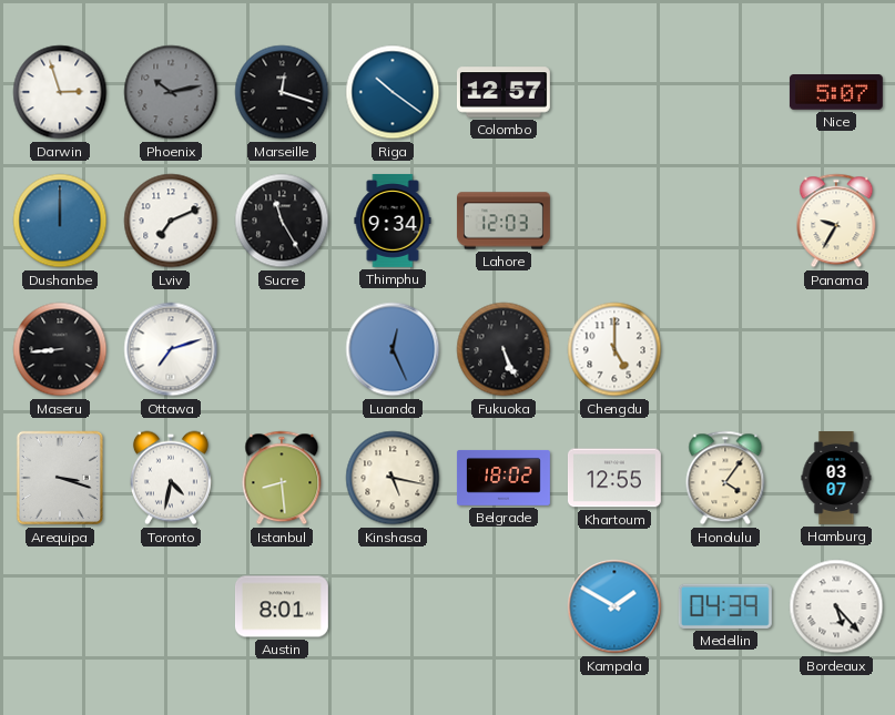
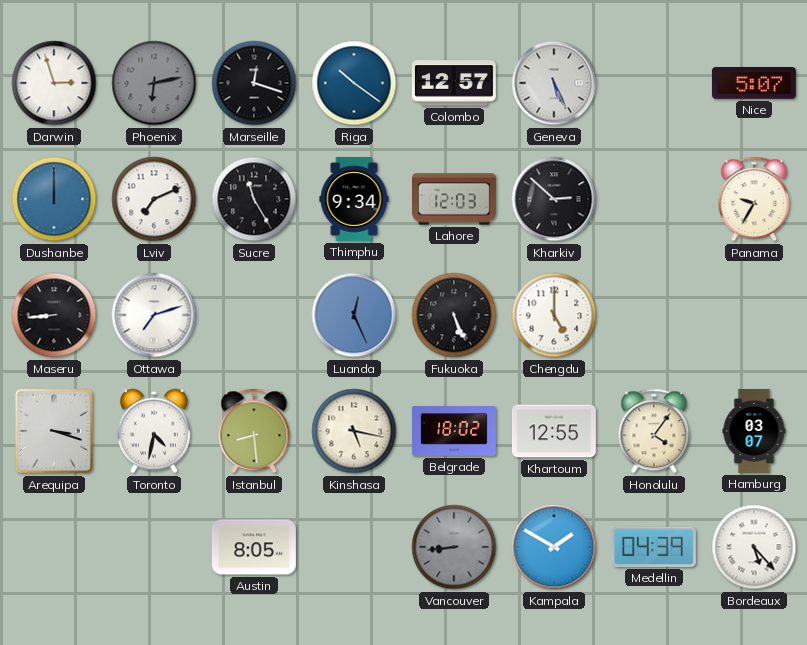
Phoenix: 10:13 -> 6:13
Geneva: none -> 5:26
Kharkiv: none -> 2:52
Austin: 8:01 -> 8:05
Vancouver: none -> 8:44
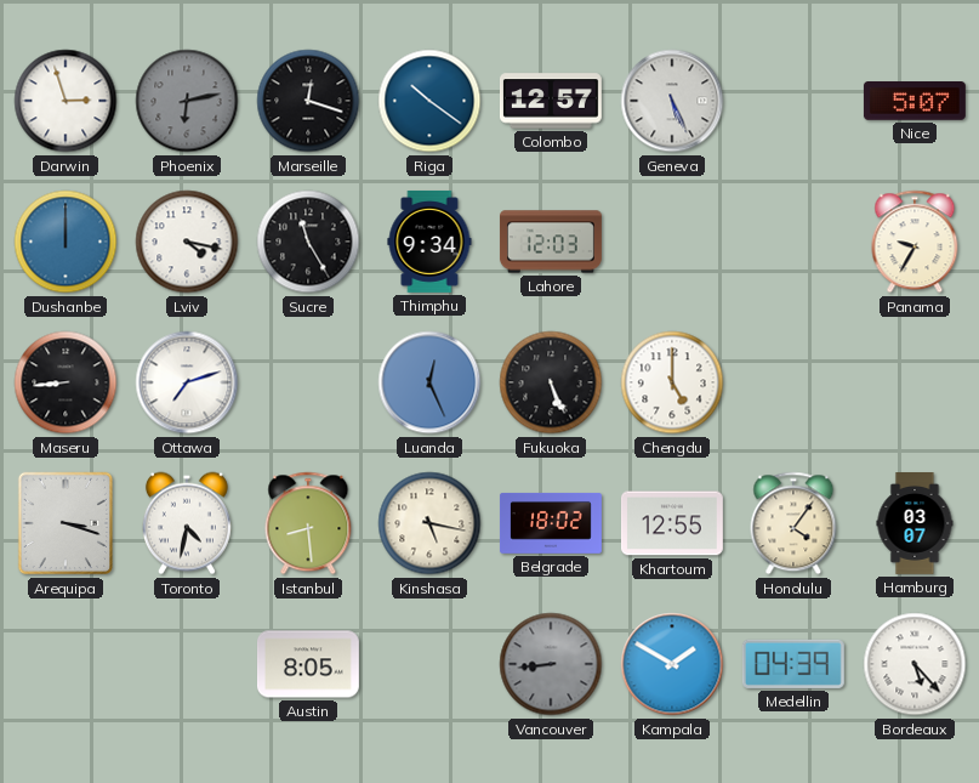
Lviv: 7:11 -> 4:17
Kharkiv: 2:52 -> none
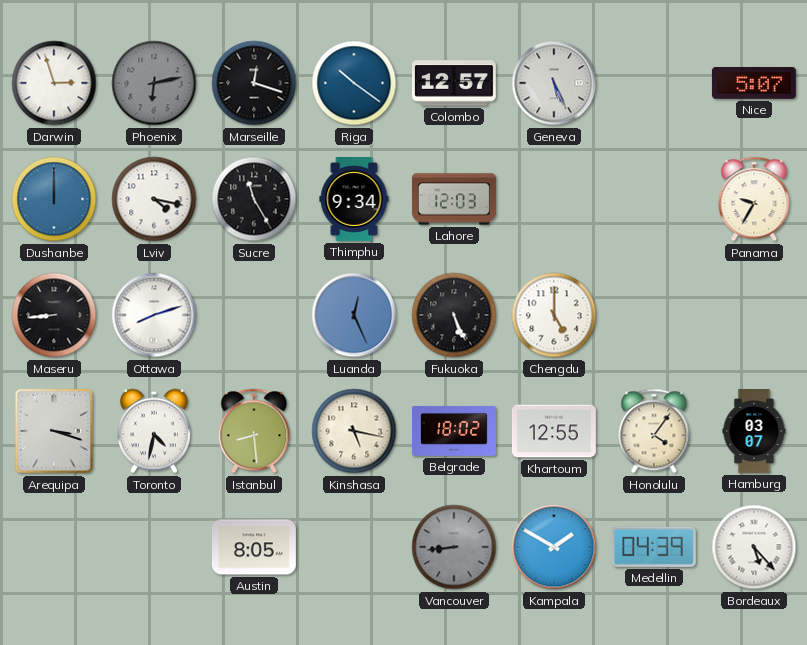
Ottawa: 7:12 -> 8:12
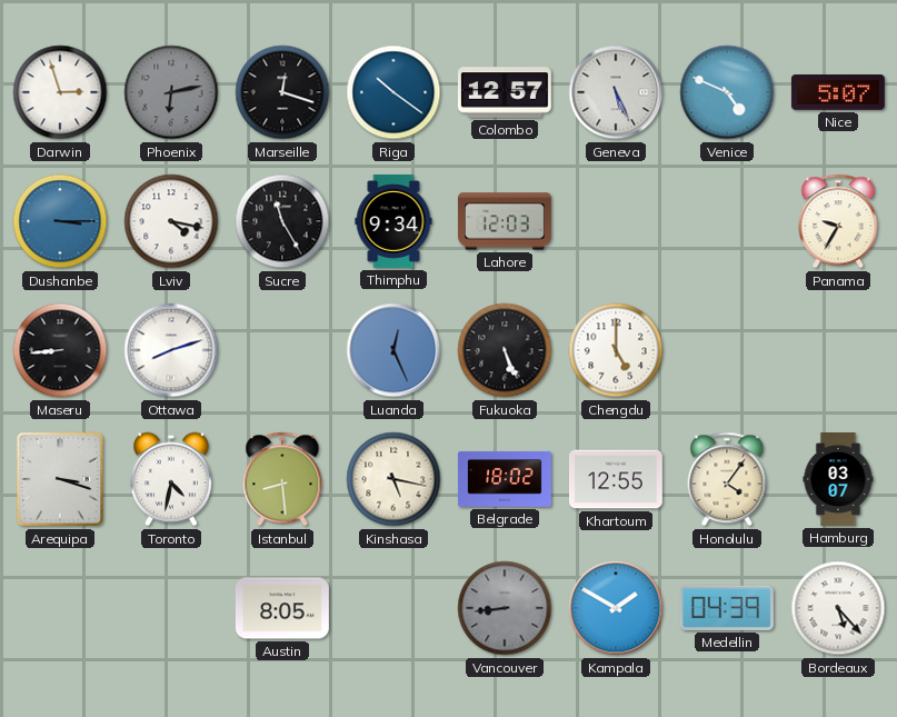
Venice: none -> 4:49
Dushanbe: 12:00 -> 3:15
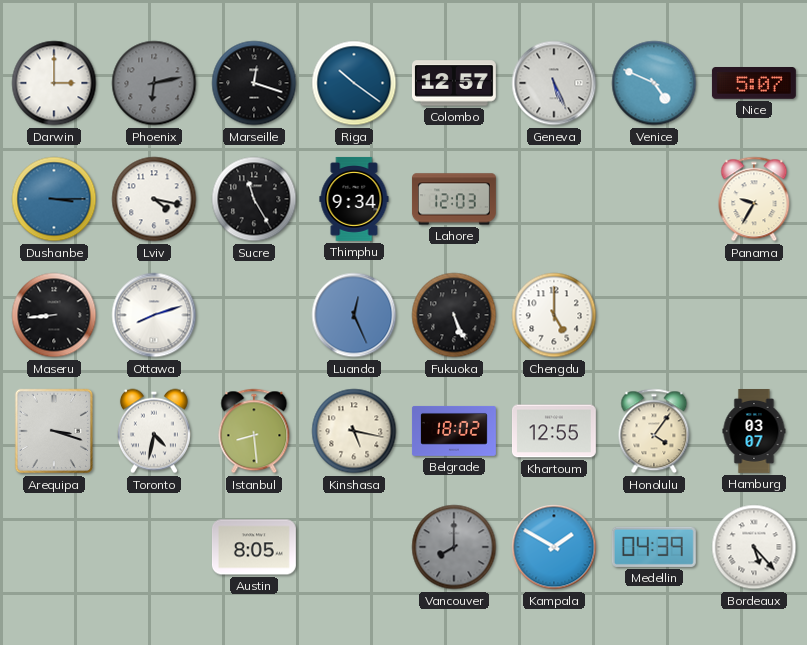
Darwin: 2:57 -> 3:00
Vancouver: 8:44 -> 8:00
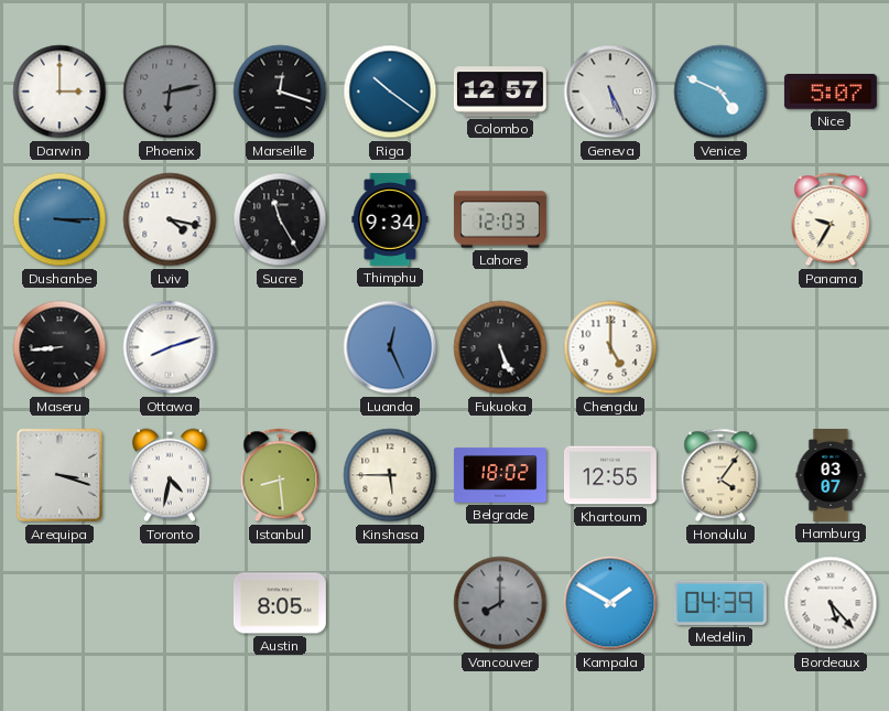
Kinshasa: 5:17 -> 5:45
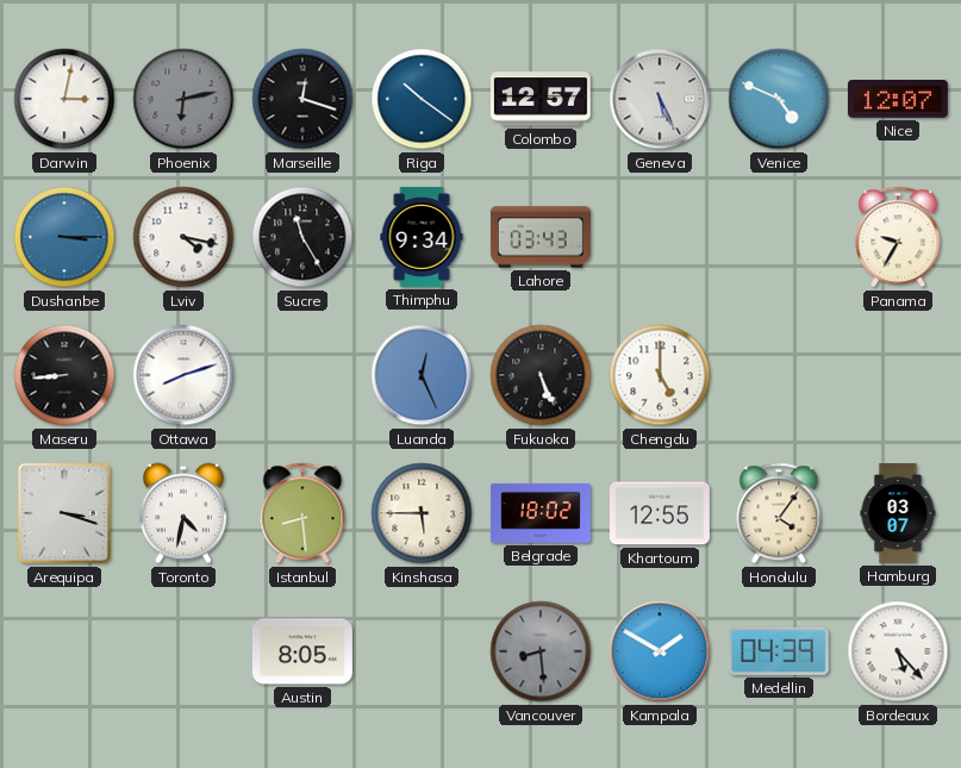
Darwin: 3:00 -> 3:02
Nice: 5:07 -> 12:07
Lahore: 12:03 -> 03:43
Vancouver: 8:00 -> 8:29
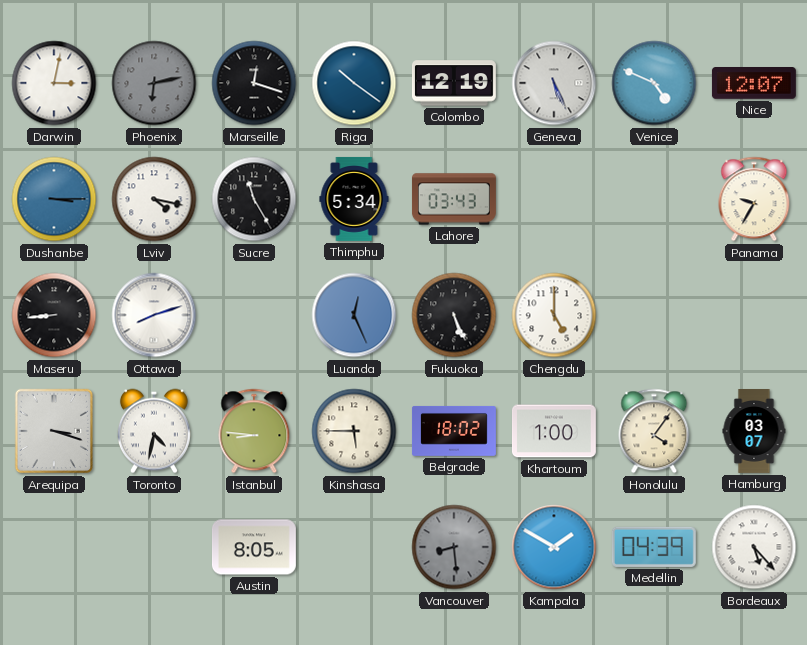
Colombo: 12:57 -> 12:19
Thimphu: 9:34 -> 5:34
Istanbul: 8:29 -> 8:46
Khartoum: 12:55 -> 1:00
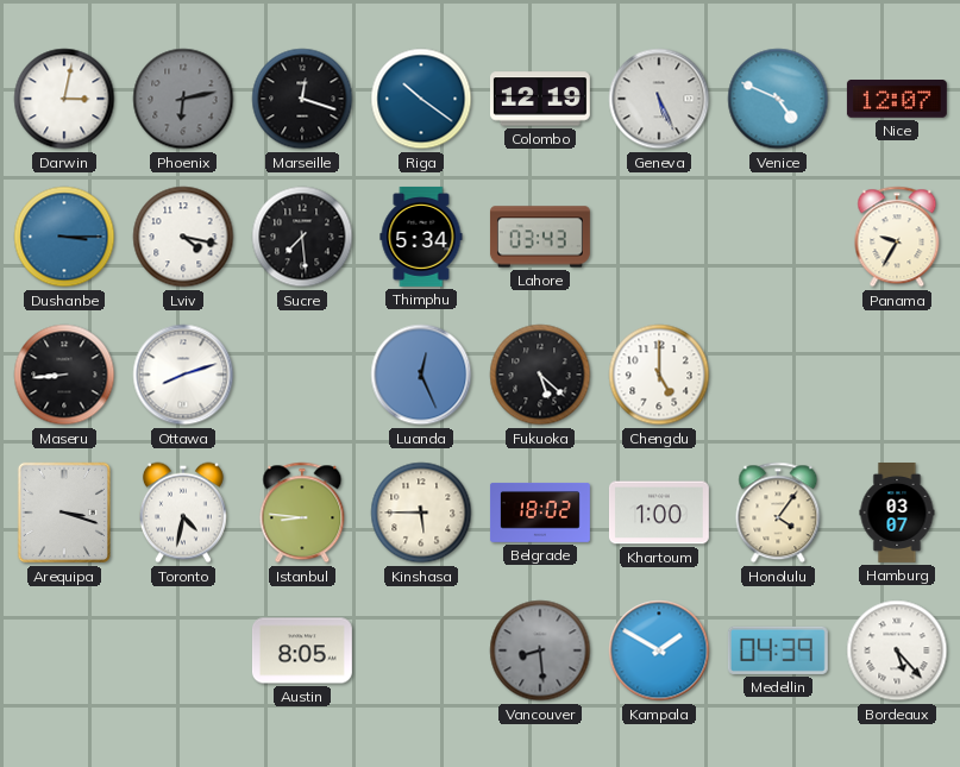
Sucre: 11:25 -> 7:29
Fukuoka: 5:26 -> 5:22
